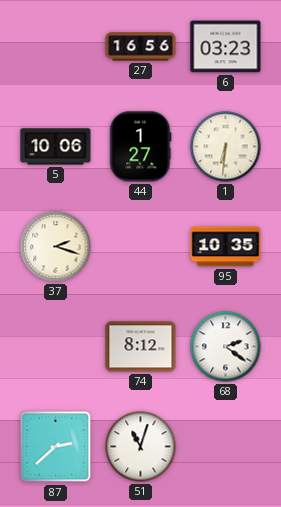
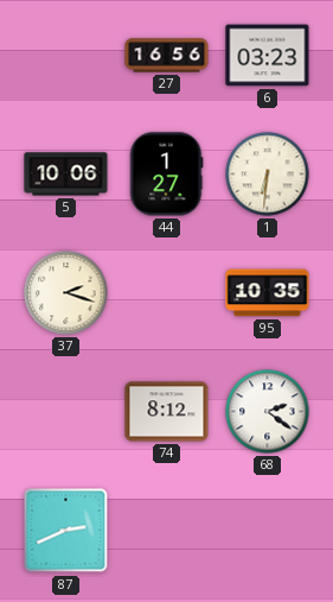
87: 2:38 -> 2:41
51: 11:03 -> none
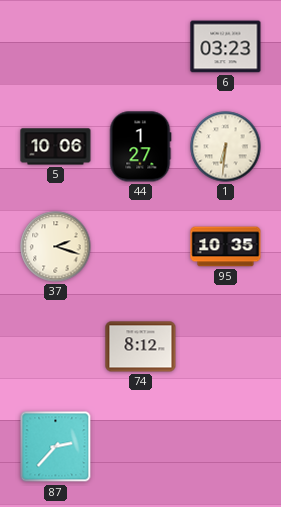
27: 16:56 -> none
68: 2:21 -> none
87: 2:41 -> 2:37
